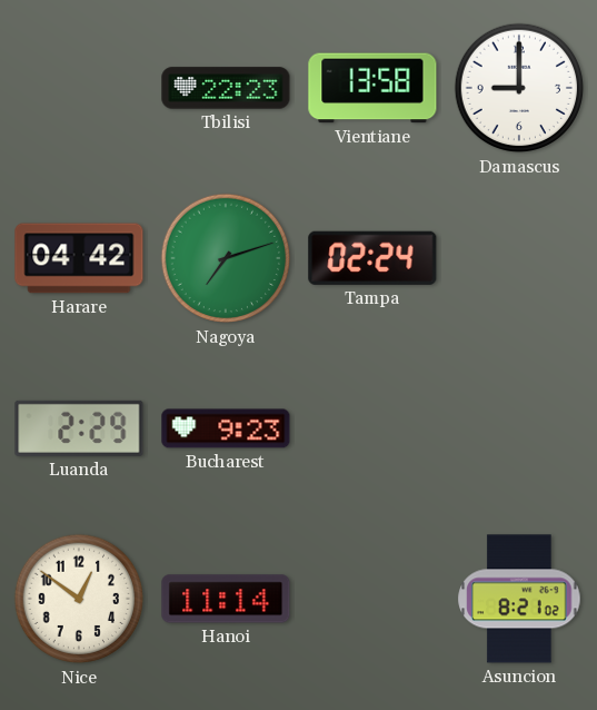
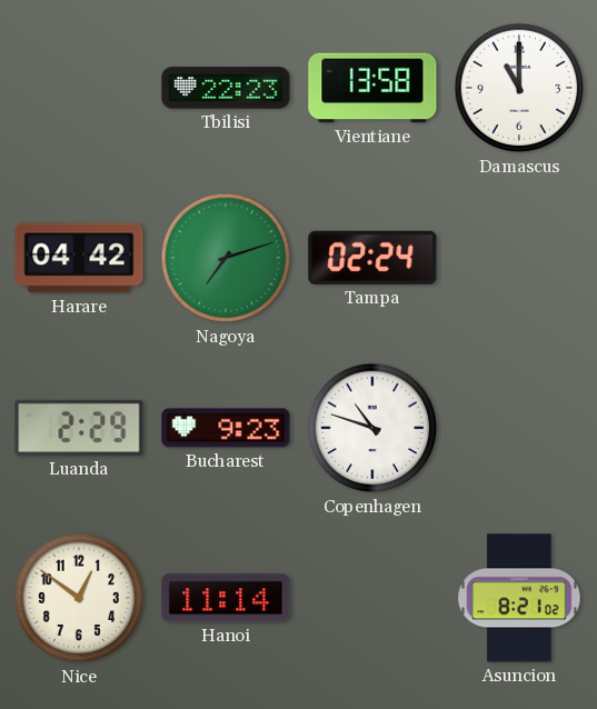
Damascus: 9:00 -> 11:00
Copenhagen: none -> 10:48
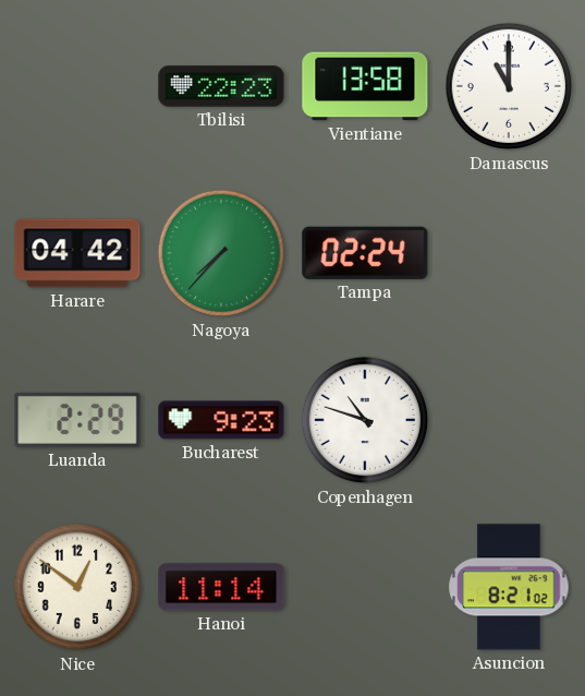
Nagoya: 7:12 -> 7:37
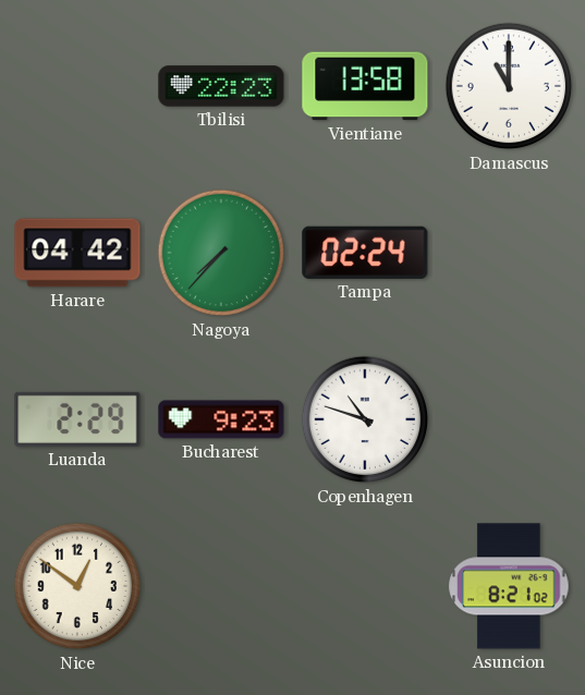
Hanoi: 11:14 -> none
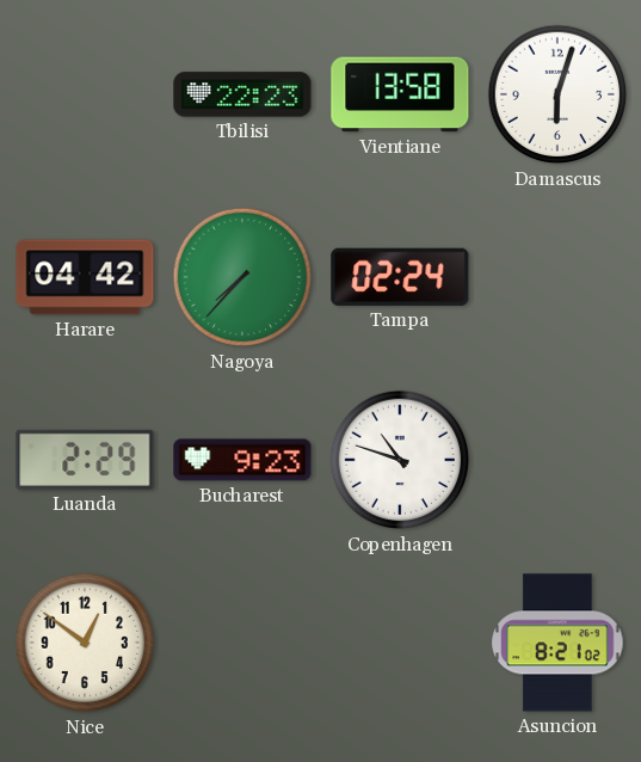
Damascus: 11:00 -> 6:03
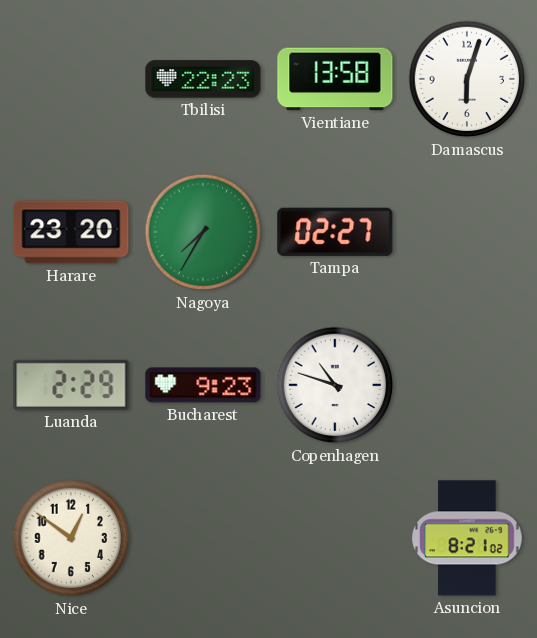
Harare: 04:42 -> 23:20
Nagoya: 7:37 -> 7:35
Tampa: 02:24 -> 02:27
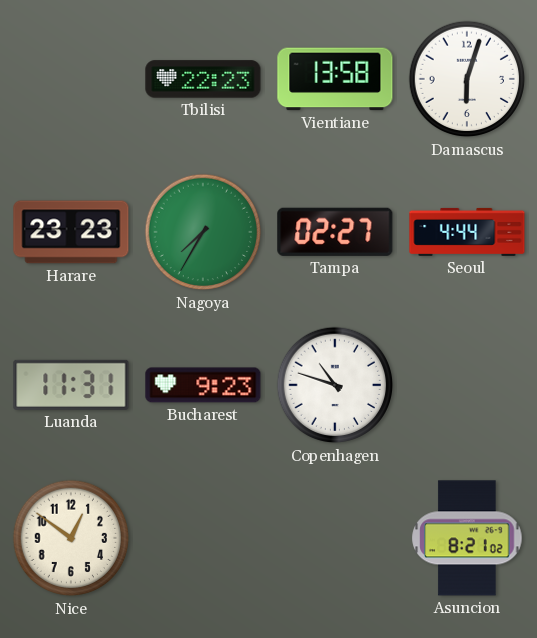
Harare: 23:20 -> 23:23
Seoul: none -> 4:44
Luanda: 2:29 -> 11:31
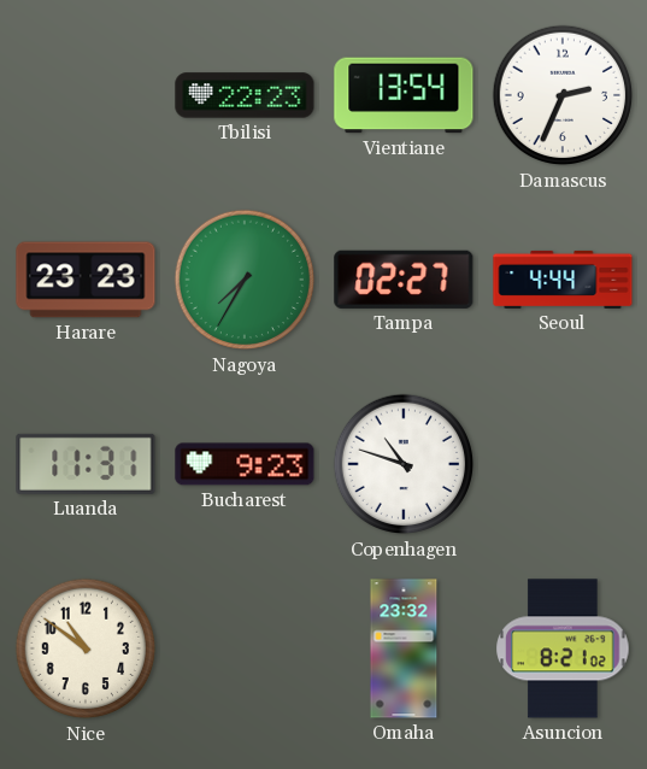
Vientiane: 13:58 -> 13:54
Damascus: 6:03 -> 2:34
Nice: 12:51 -> 10:51
Omaha: none -> 23:32
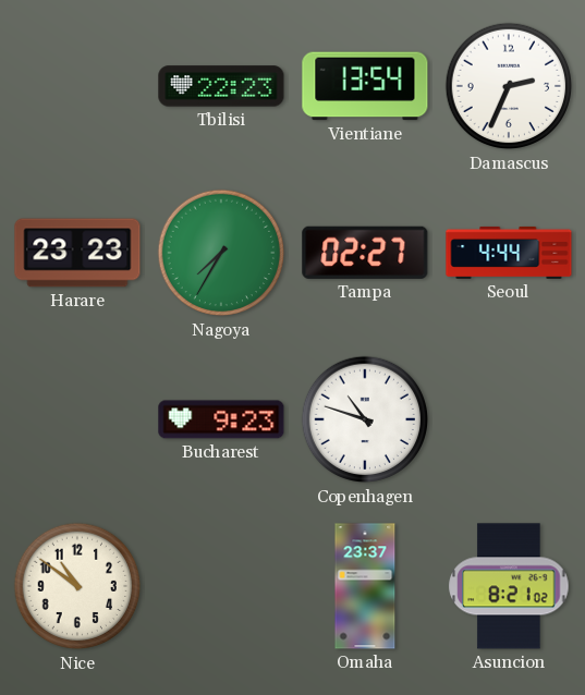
Luanda: 11:31 -> none
Omaha: 23:32 -> 23:37
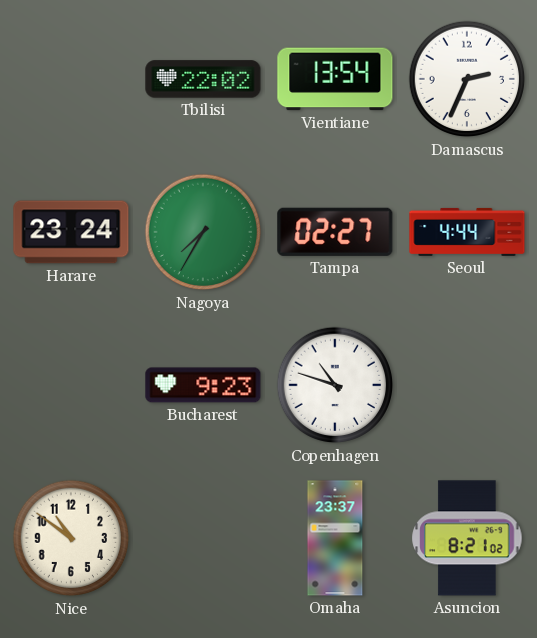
Tbilisi: 22:23 -> 22:02
Harare: 23:23 -> 23:24
